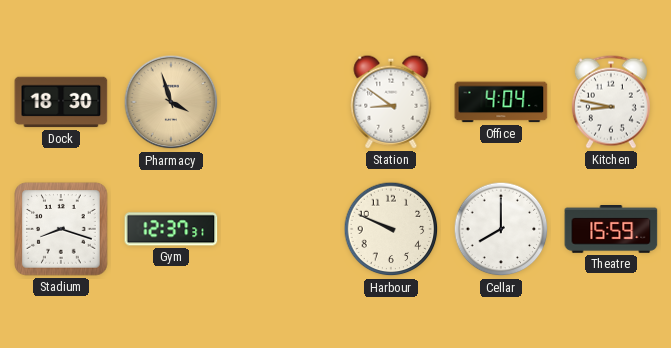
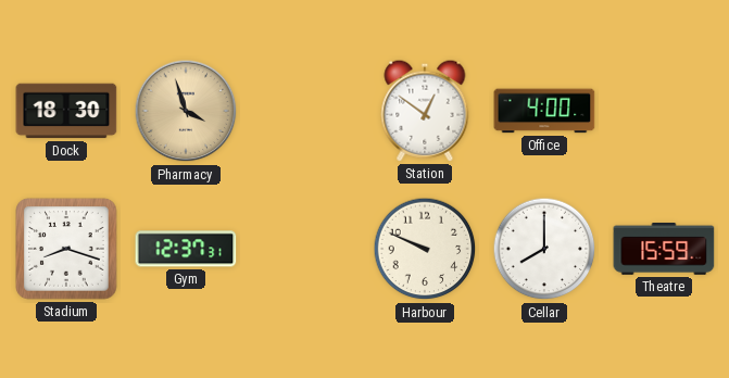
Station: 8:51 -> 12:51
Office: 4:04 -> 4:00
Kitchen: 8:47 -> none
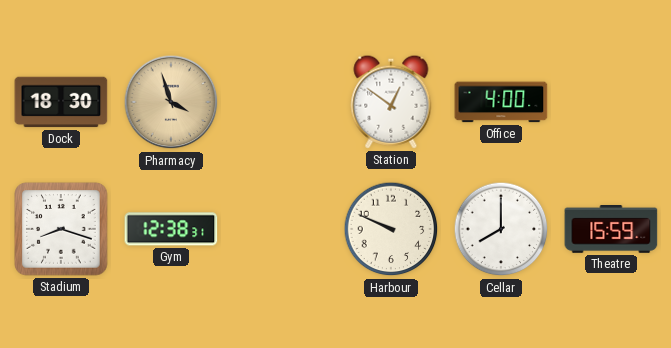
Gym: 12:37 -> 12:38
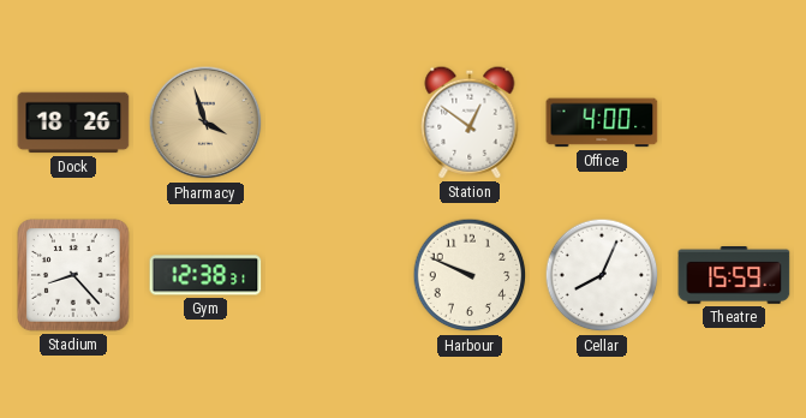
Dock: 18:30 -> 18:26
Stadium: 8:18 -> 8:23
Cellar: 8:00 -> 8:04
